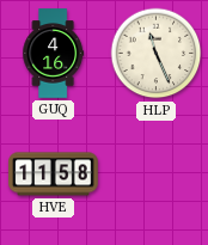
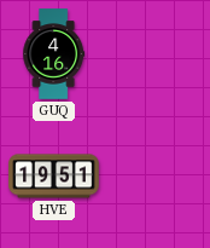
HLP: 11:26 -> none
HVE: 11:58 -> 19:51
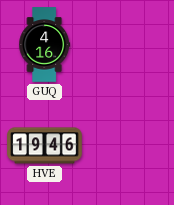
HVE: 19:51 -> 19:46
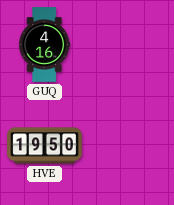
HVE: 19:46 -> 19:50
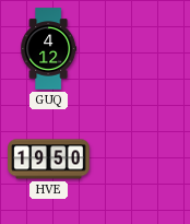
GUQ: 4:16 -> 4:12
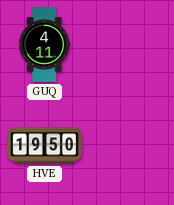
GUQ: 4:12 -> 4:11
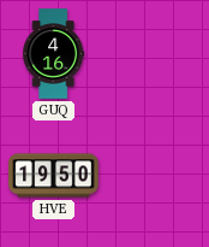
GUQ: 4:11 -> 4:16
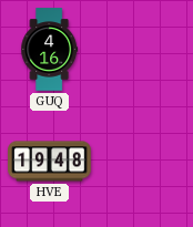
HVE: 19:50 -> 19:48
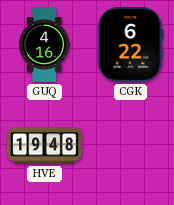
CGK: none -> 6:22
